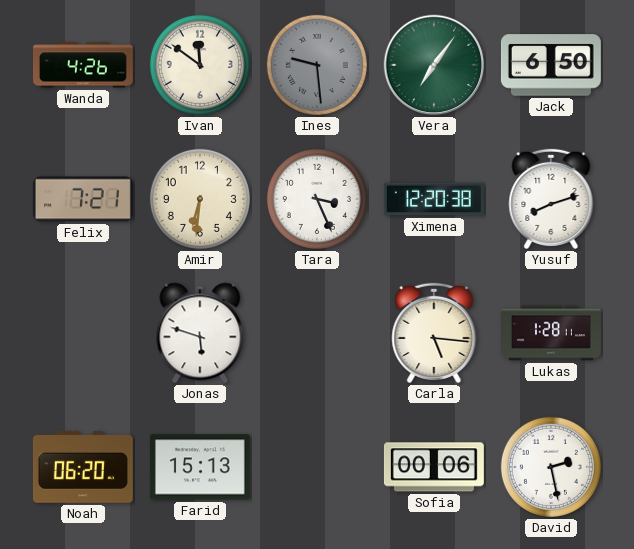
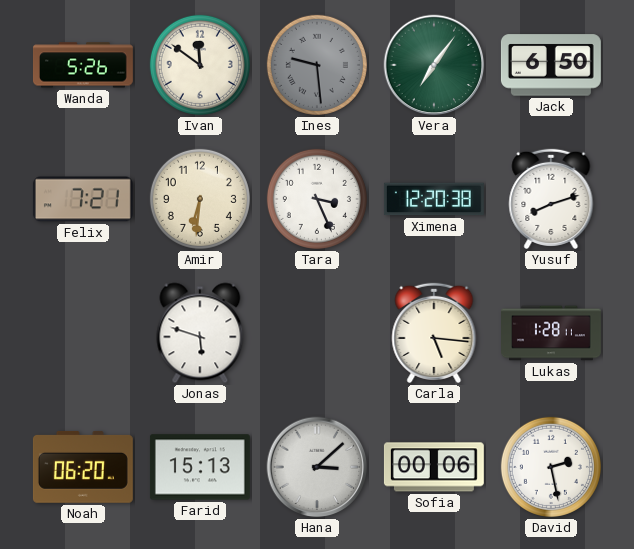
Wanda: 4:26 -> 5:26
Hana: none -> 3:08
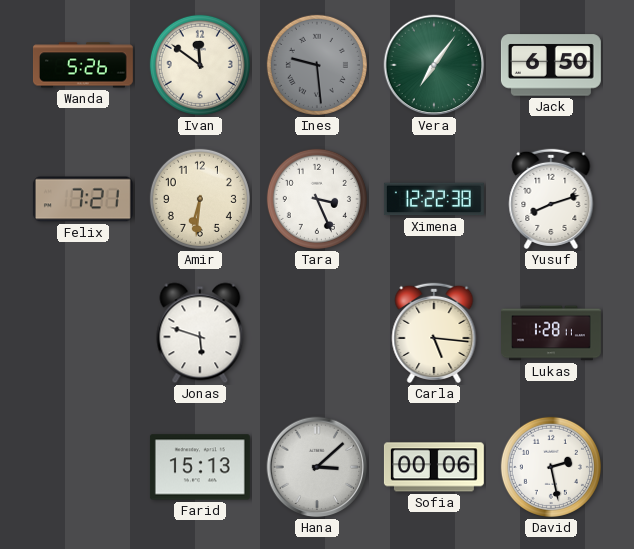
Ximena: 12:20 -> 12:22
Noah: 06:20 -> none
